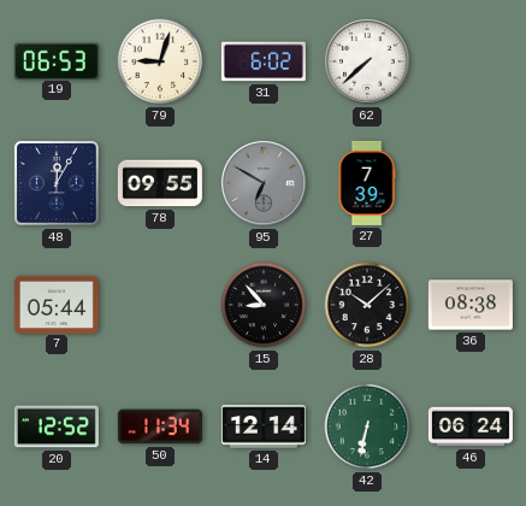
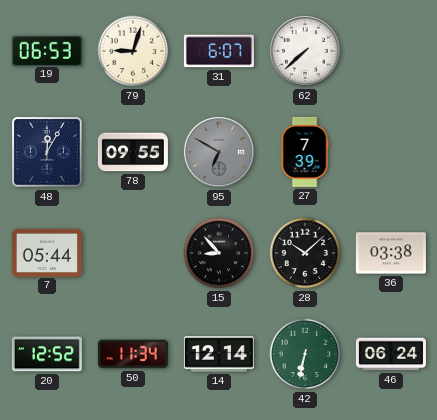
31: 6:02 -> 6:07
36: 08:38 -> 03:38
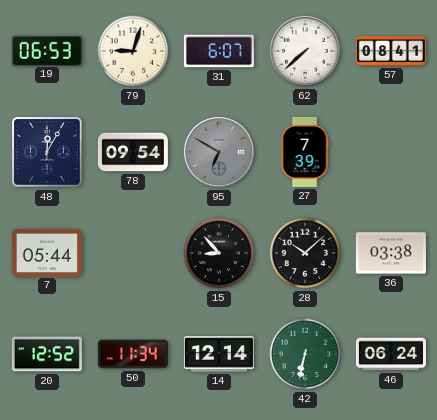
57: none -> 08:41
78: 09:55 -> 09:54
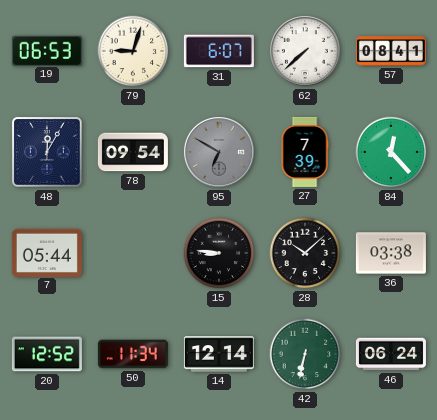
84: none -> 12:23
15: 8:53 -> 8:46
